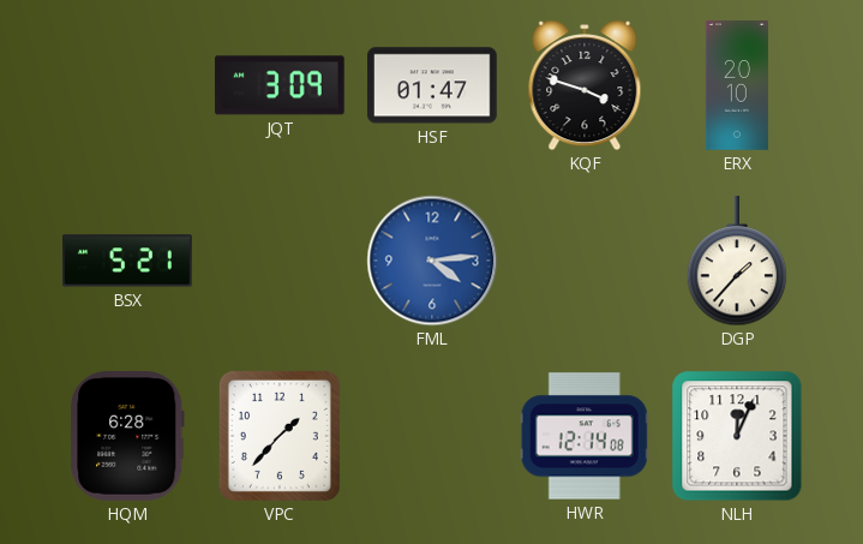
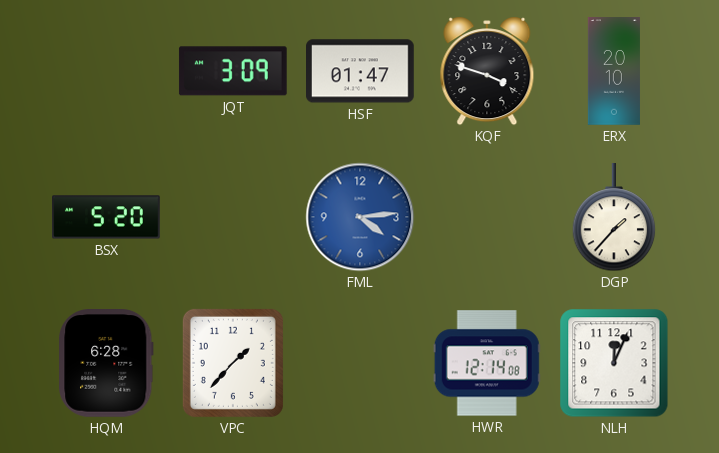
BSX: 5:21 -> 5:20
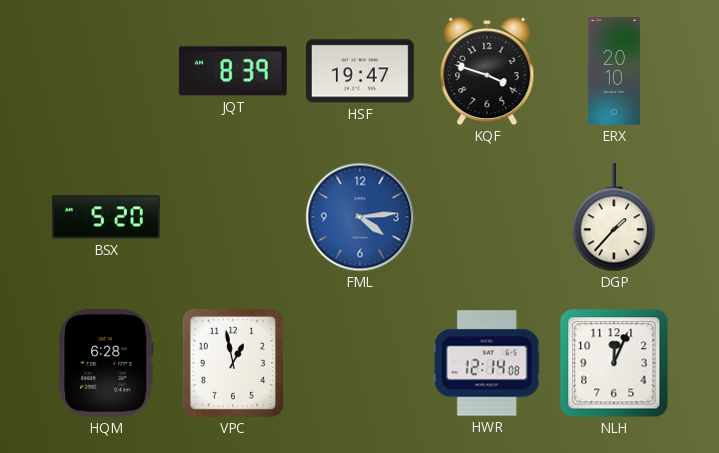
JQT: 3:09 -> 8:39
HSF: 01:47 -> 19:47
VPC: 1:37 -> 12:58
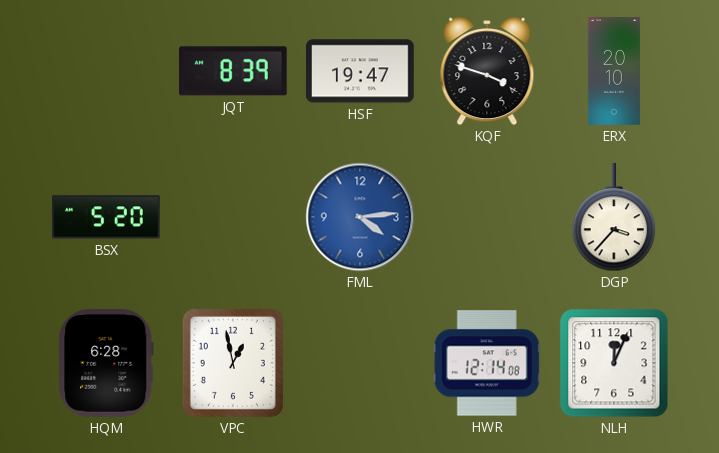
DGP: 1:37 -> 3:37
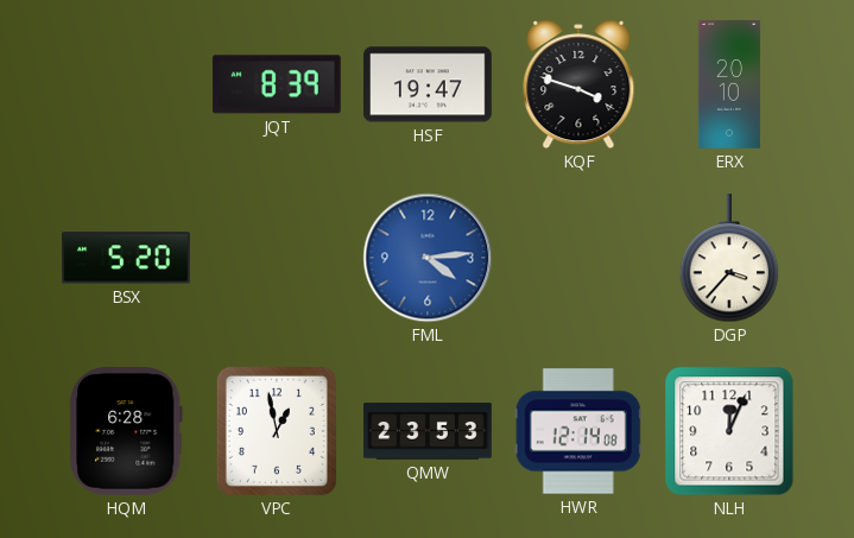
QMW: none -> 23:53
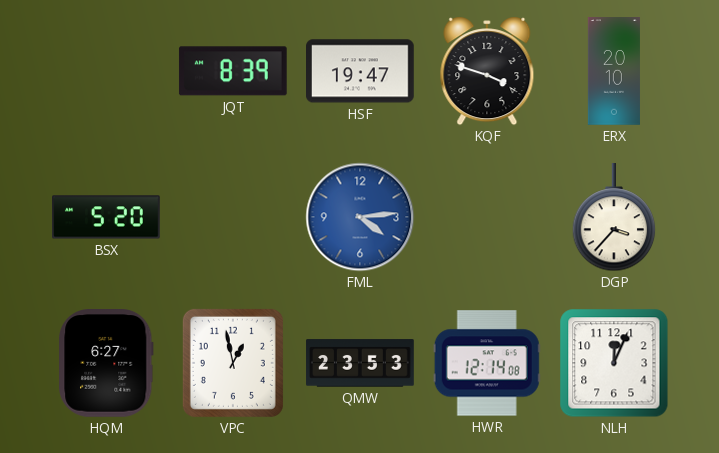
HQM: 6:28 -> 6:27
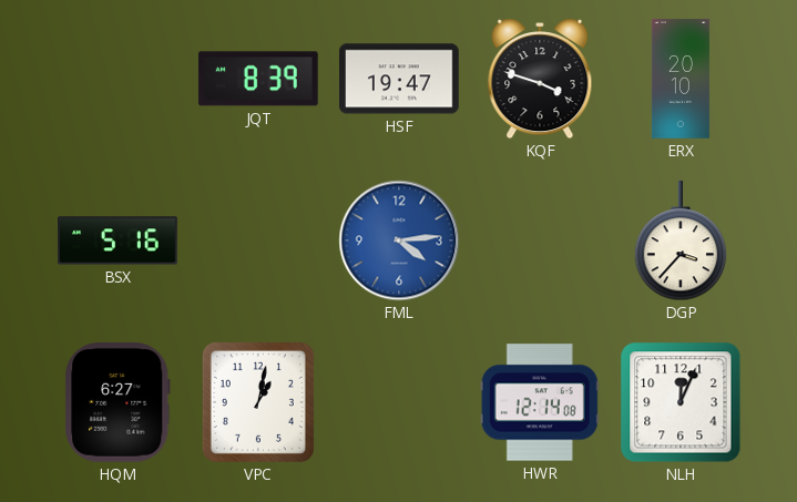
BSX: 5:20 -> 5:16
VPC: 12:58 -> 1:02
QMW: 23:53 -> none
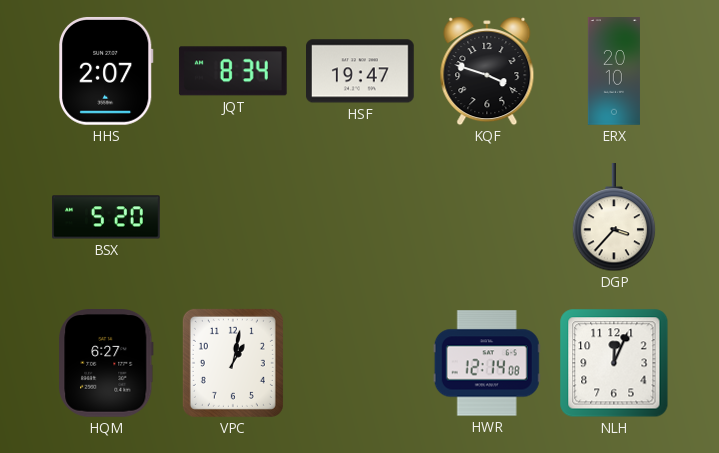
HHS: none -> 2:07
JQT: 8:39 -> 8:34
BSX: 5:16 -> 5:20
FML: 4:14 -> none
